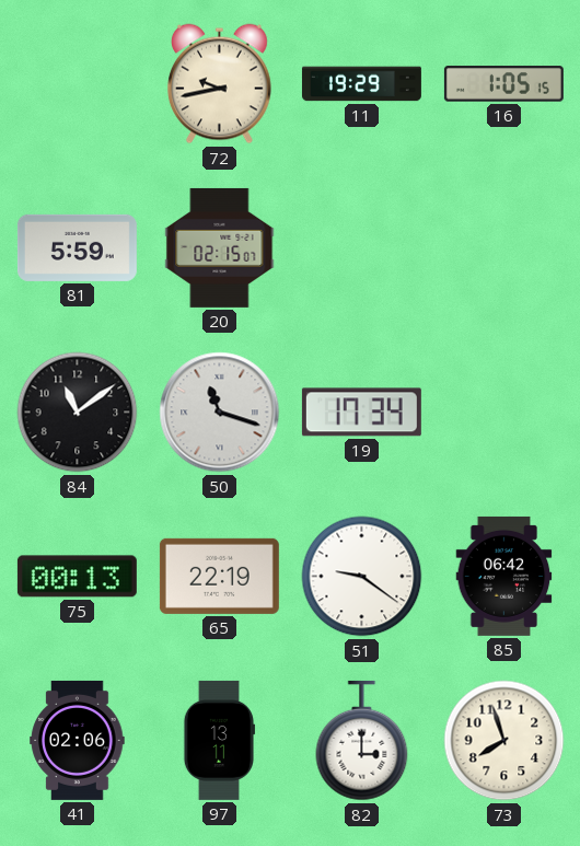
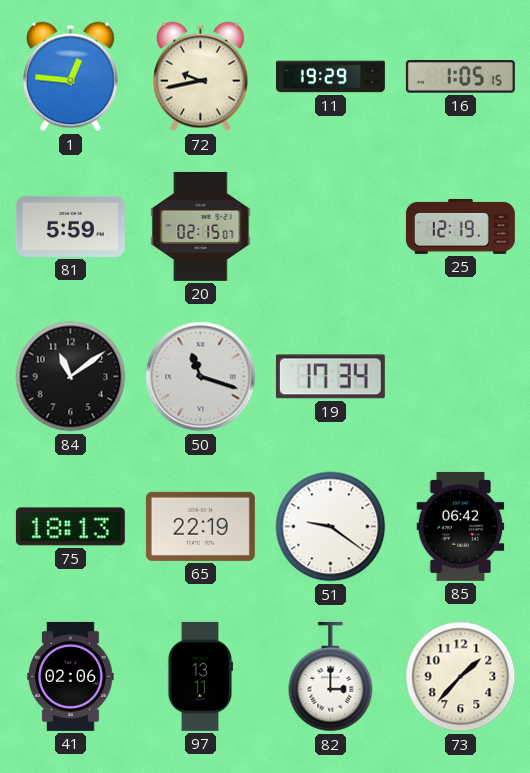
1: none -> 12:46
25: none -> 12:19
75: 00:13 -> 18:13
73: 7:57 -> 1:37
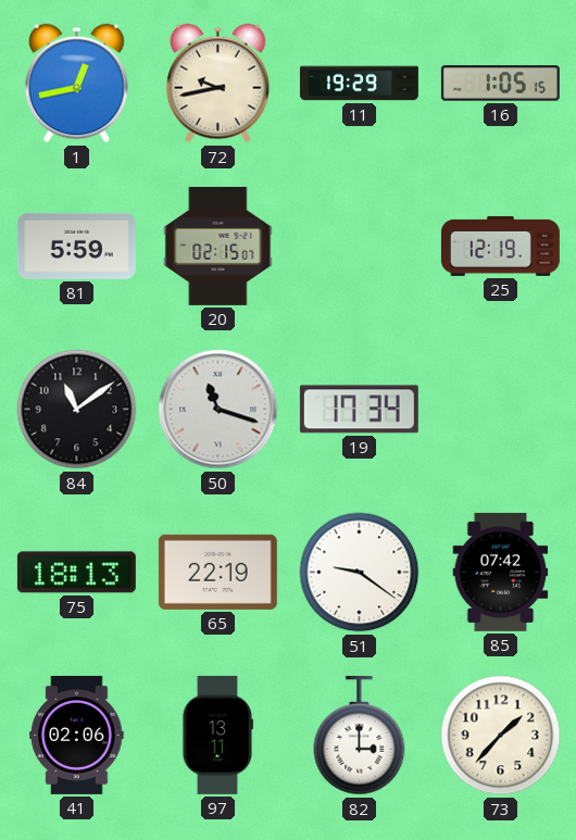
1: 12:46 -> 12:43
85: 06:42 -> 07:42
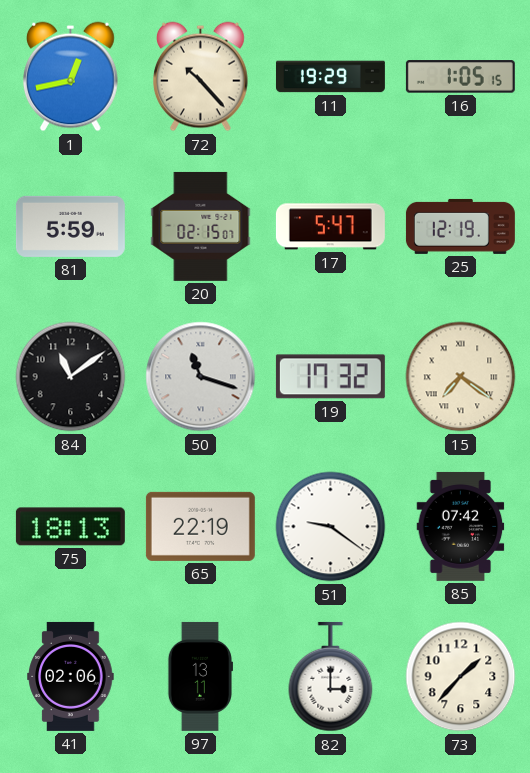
72: 9:43 -> 10:23
17: none -> 5:47
19: 17:34 -> 17:32
15: none -> 7:21
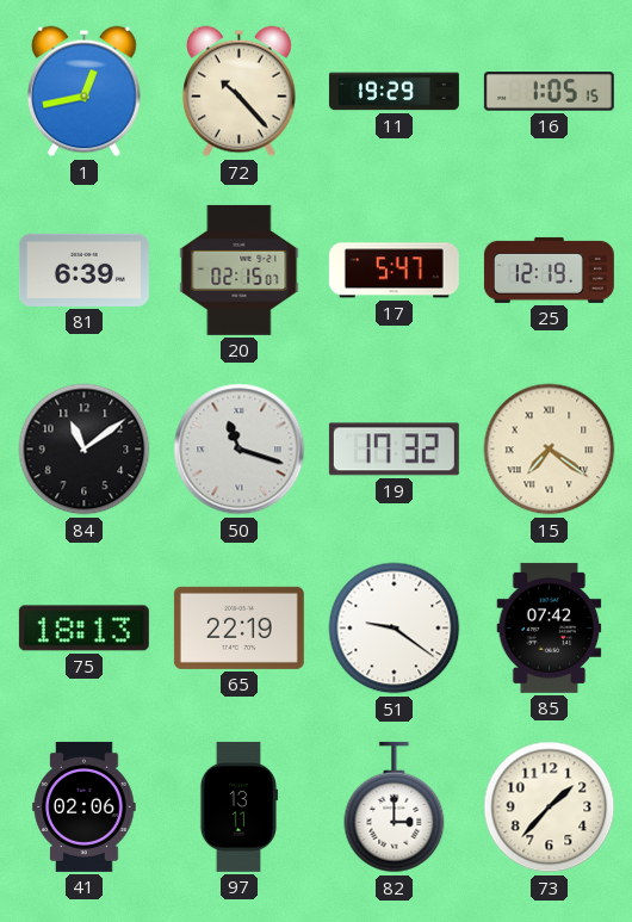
81: 5:59 -> 6:39
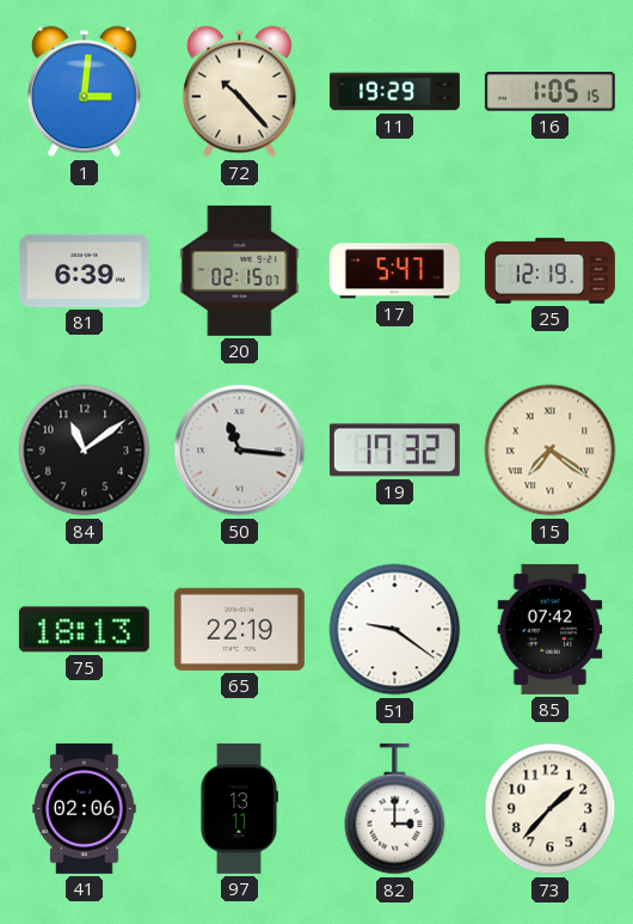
1: 12:43 -> 3:01
50: 11:18 -> 11:16
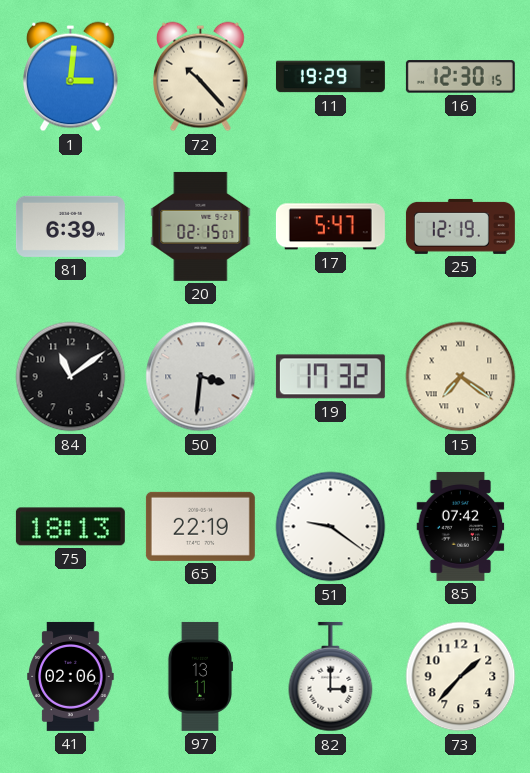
16: 1:05 -> 12:30
50: 11:16 -> 3:31
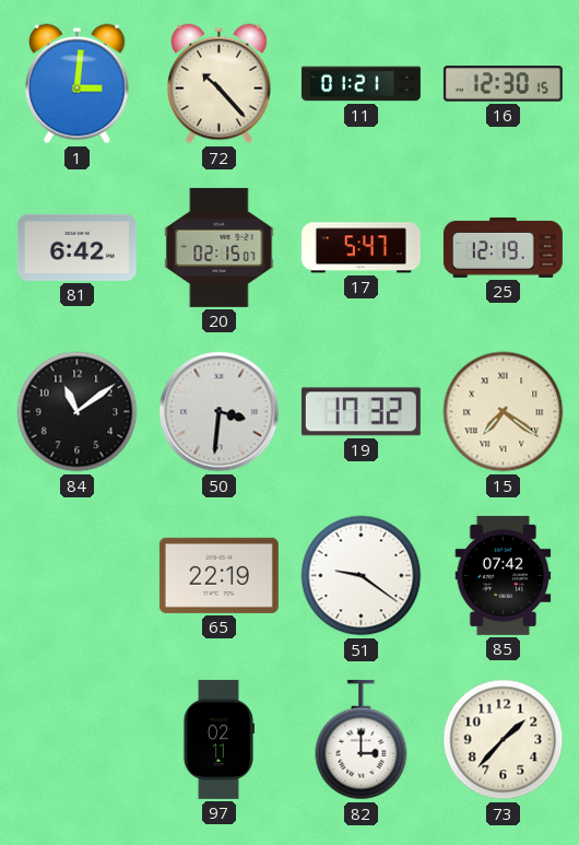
11: 19:29 -> 01:21
81: 6:39 -> 6:42
75: 18:13 -> none
41: 02:06 -> none
97: 13:11 -> 02:11
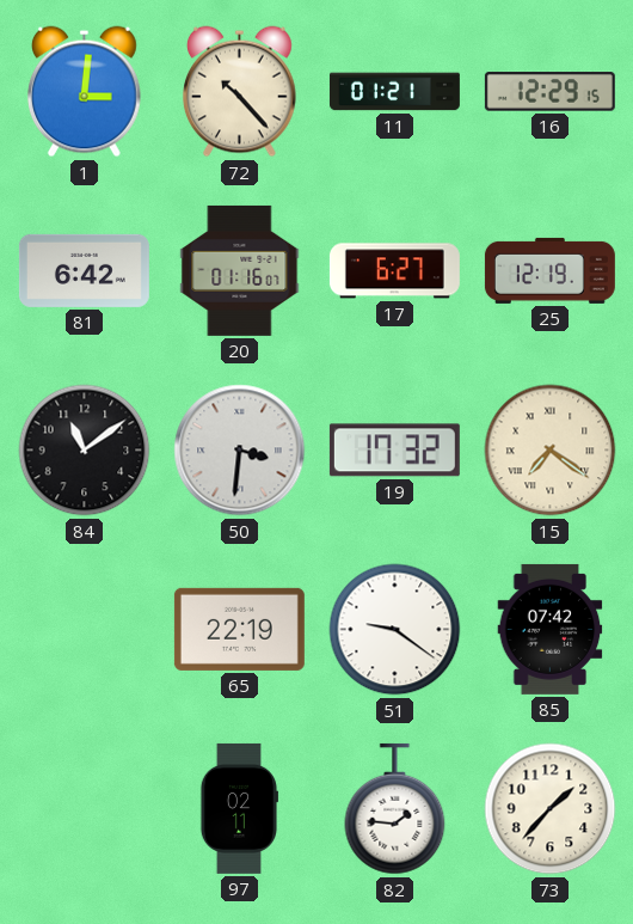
16: 12:30 -> 12:29
20: 02:15 -> 01:16
17: 5:47 -> 6:27
82: 3:00 -> 1:46
